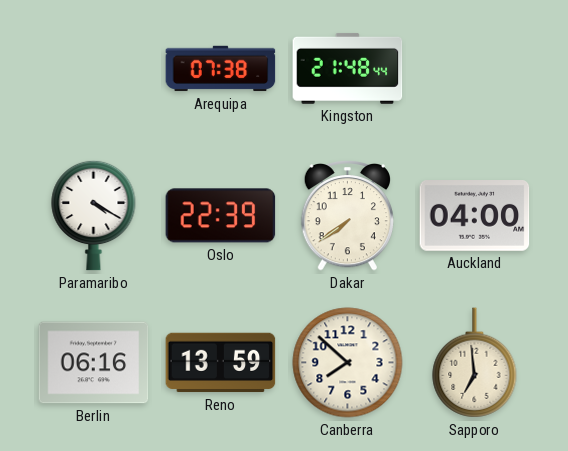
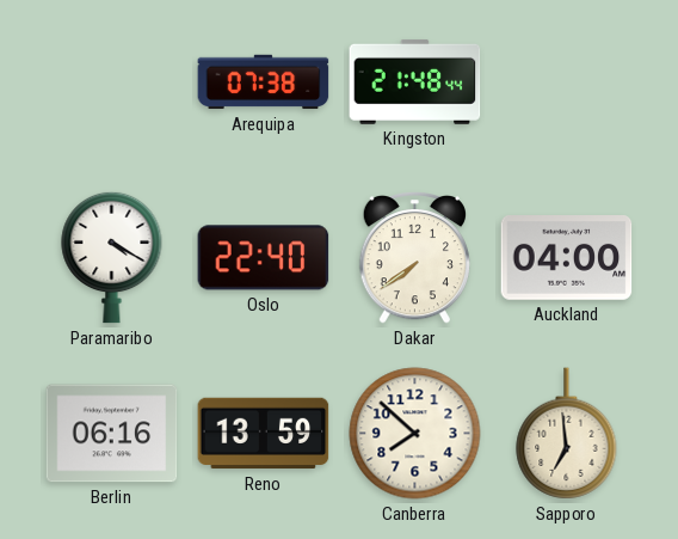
Oslo: 22:39 -> 22:40
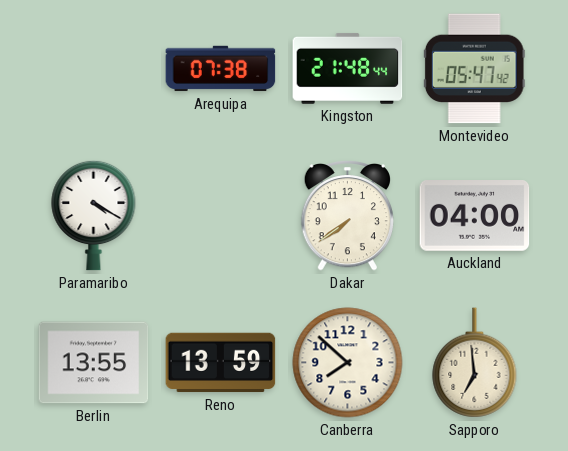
Montevideo: none -> 05:47
Oslo: 22:40 -> none
Berlin: 06:16 -> 13:55
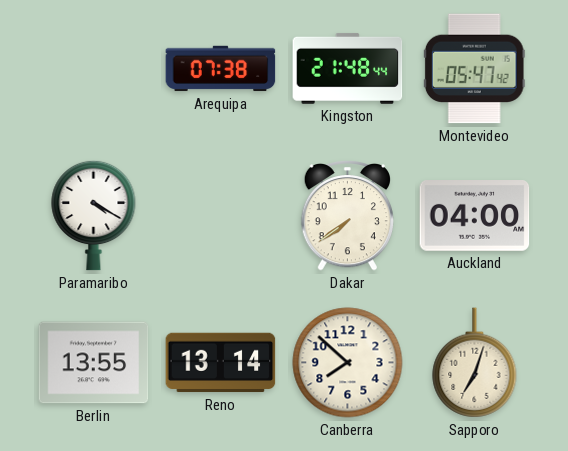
Reno: 13:59 -> 13:14
Sapporo: 6:59 -> 7:03
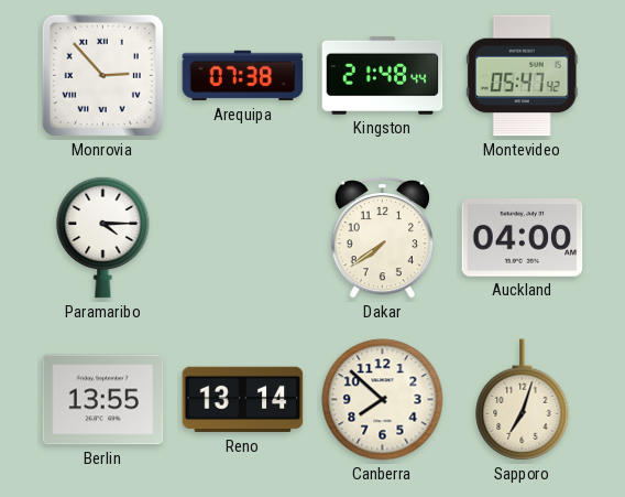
Monrovia: none -> 2:53
Paramaribo: 4:20 -> 4:15
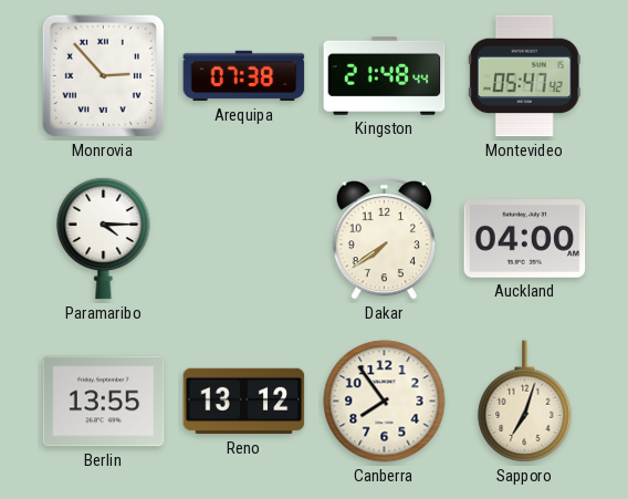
Reno: 13:14 -> 13:12
Canberra: 7:52 -> 7:54
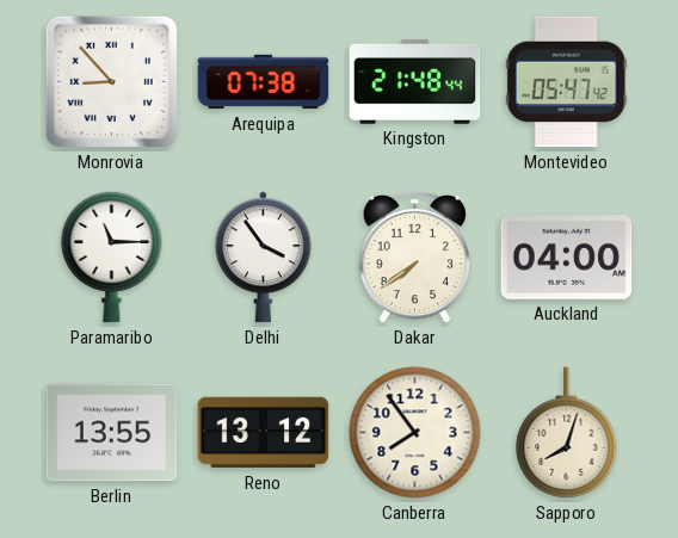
Monrovia: 2:53 -> 8:53
Paramaribo: 4:15 -> 11:15
Delhi: none -> 3:54
Sapporo: 7:03 -> 8:03
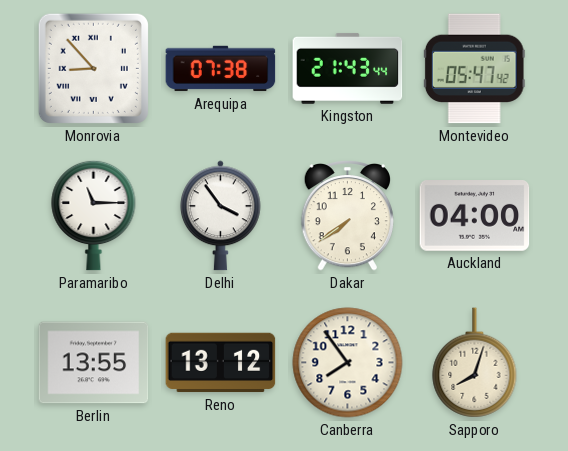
Kingston: 21:48 -> 21:43
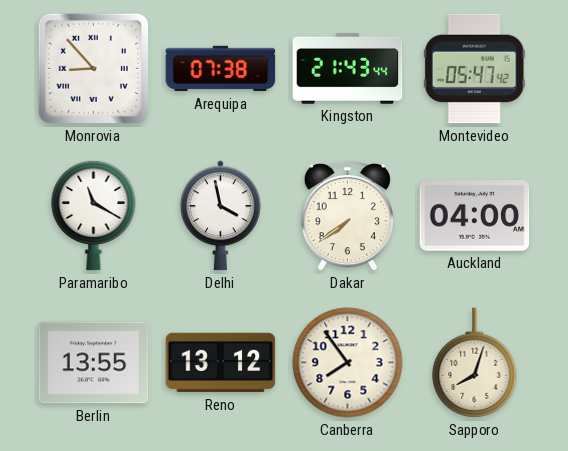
Paramaribo: 11:15 -> 11:20
Delhi: 3:54 -> 3:58
